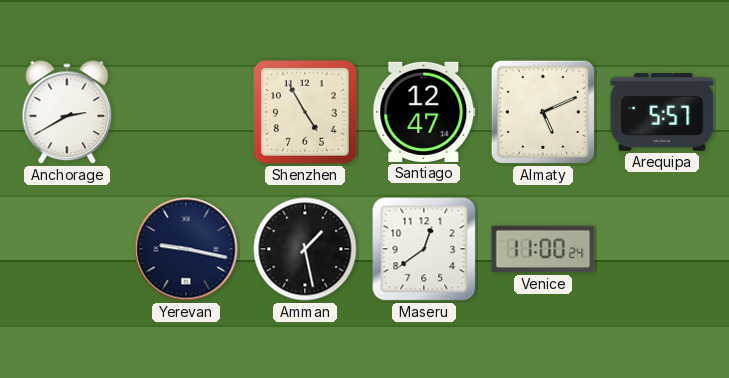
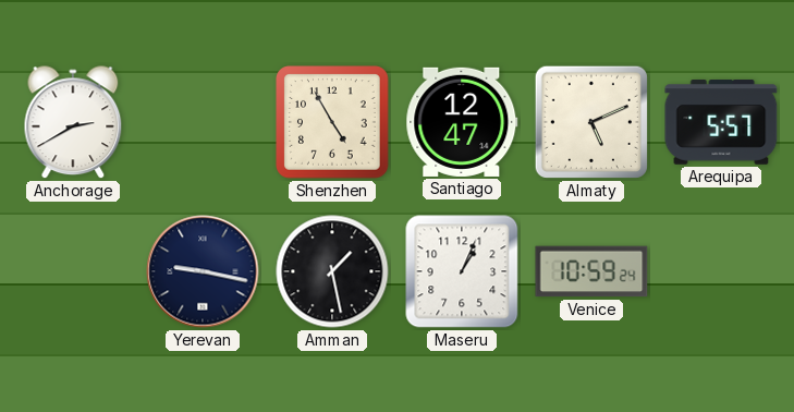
Maseru: 12:39 -> 1:04
Venice: 11:00 -> 10:59
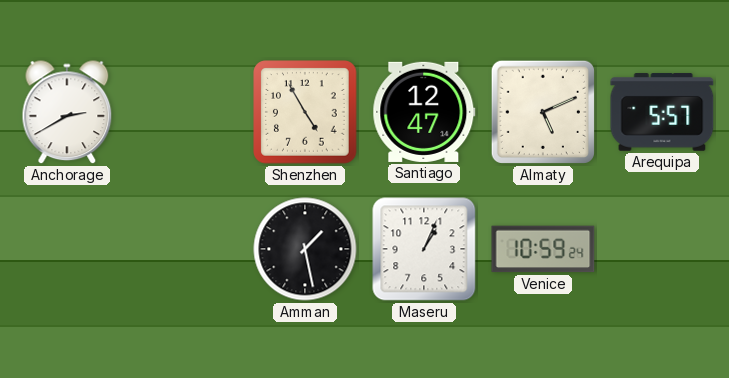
Yerevan: 9:17 -> none
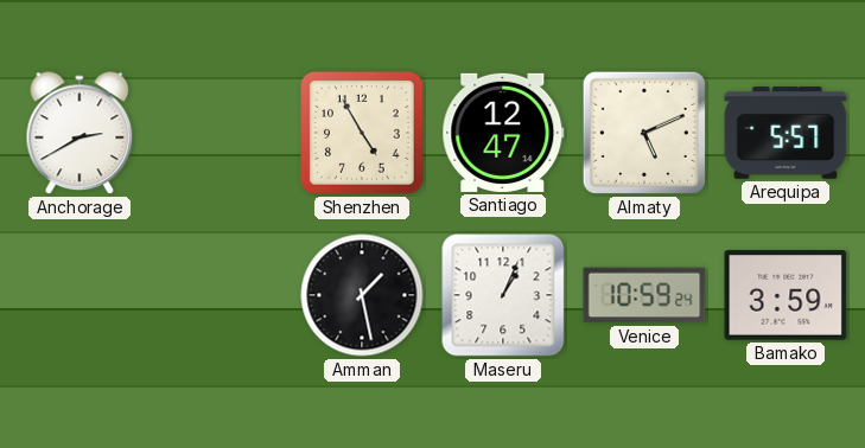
Bamako: none -> 3:59
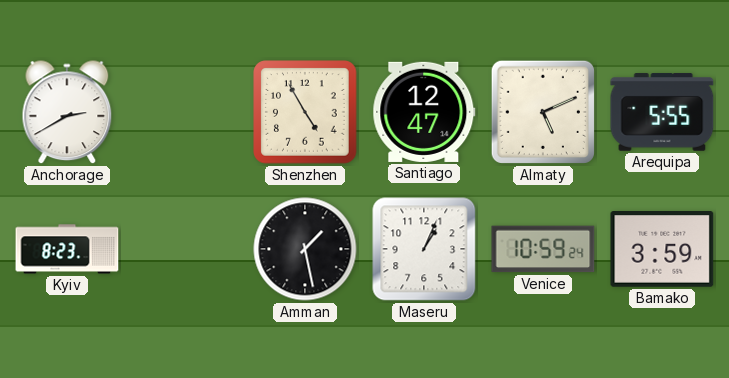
Arequipa: 5:57 -> 5:55
Kyiv: none -> 8:23
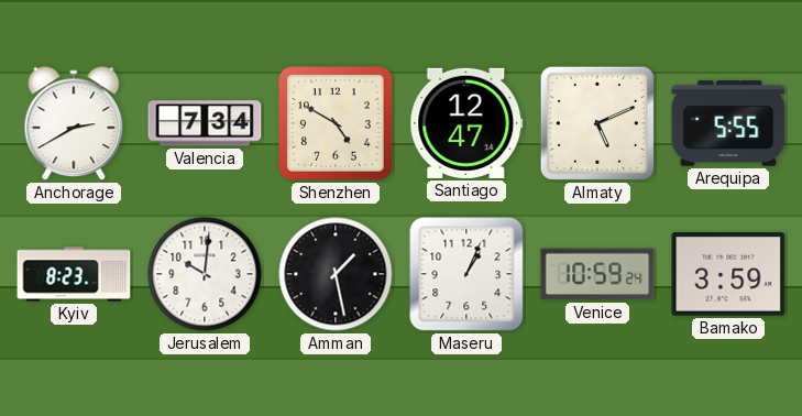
Valencia: none -> 7:34
Shenzhen: 4:55 -> 4:50
Jerusalem: none -> 10:01
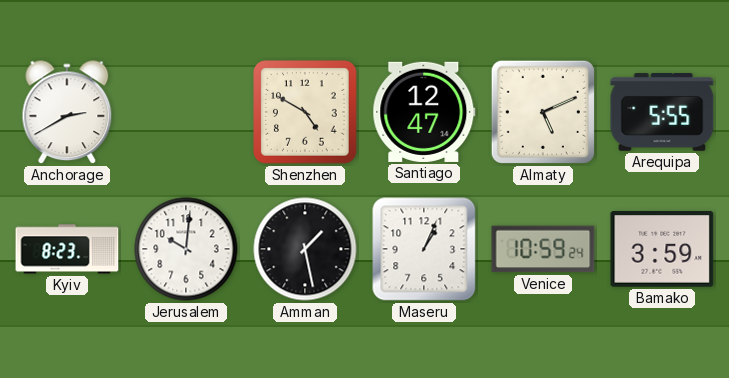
Valencia: 7:34 -> none
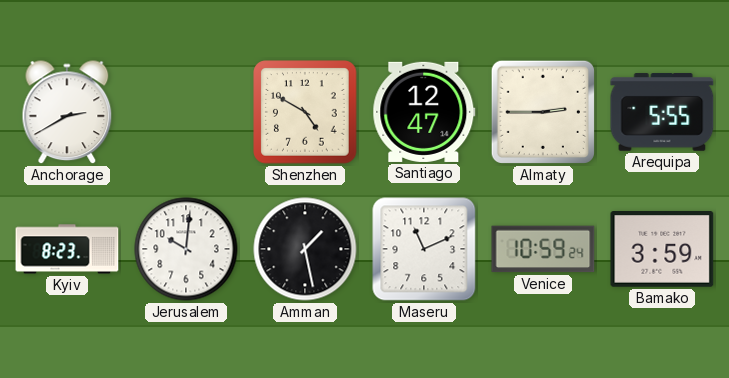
Almaty: 5:11 -> 2:45
Maseru: 1:04 -> 11:11
